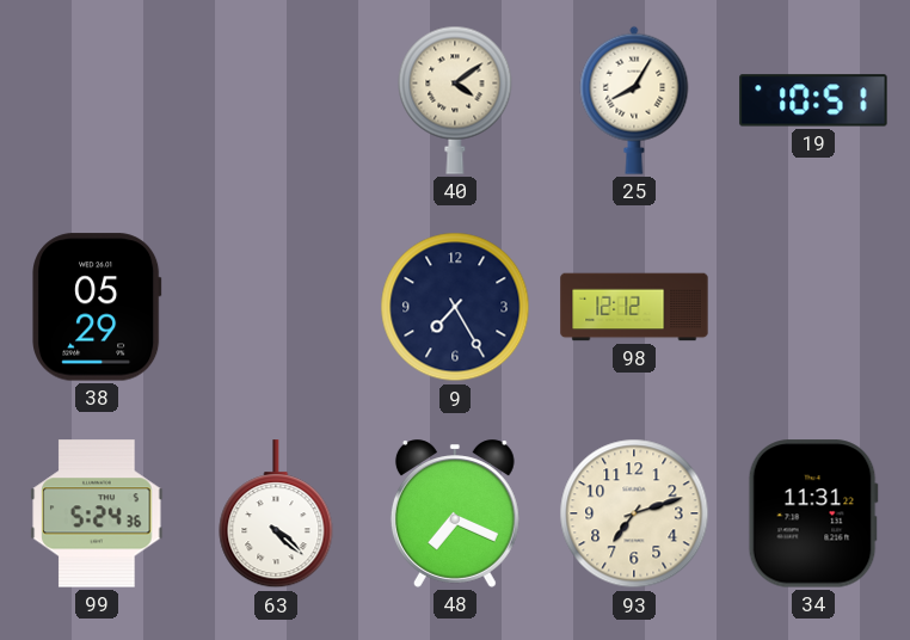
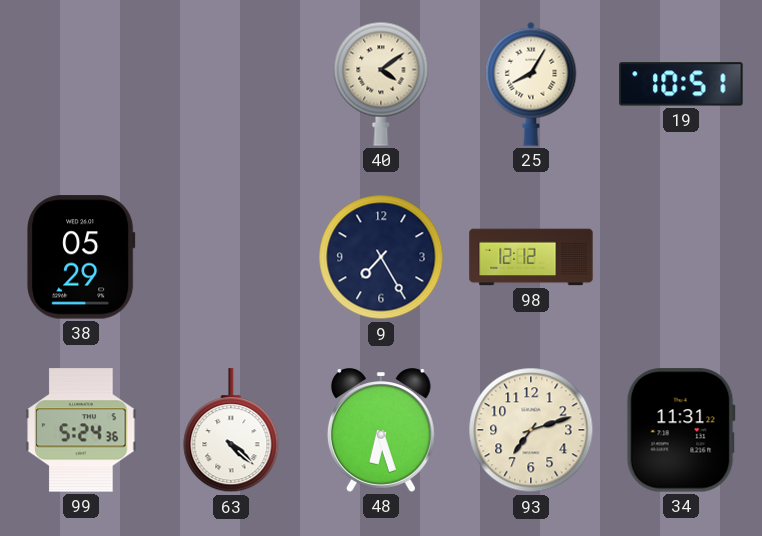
48: 7:19 -> 6:27
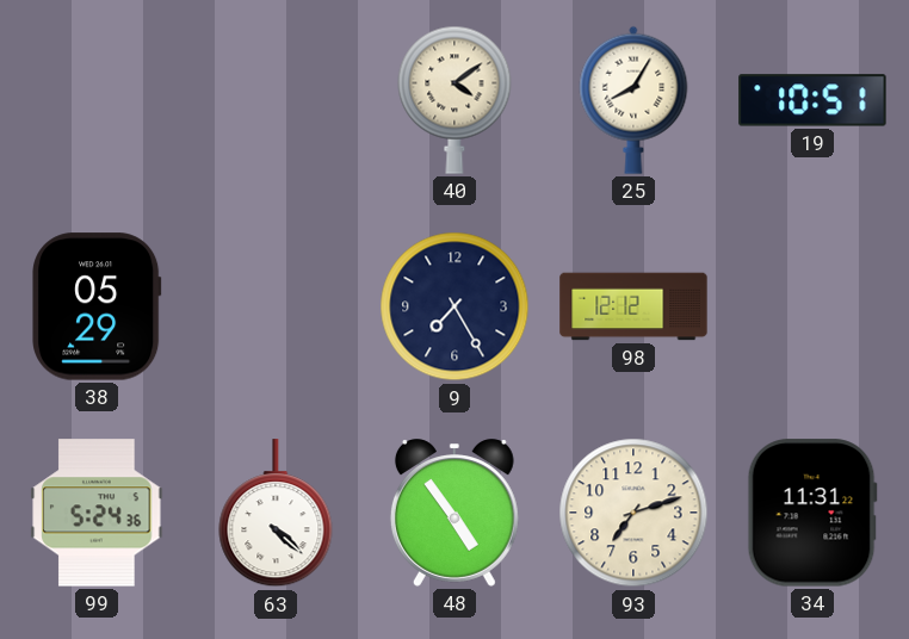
48: 6:27 -> 4:54
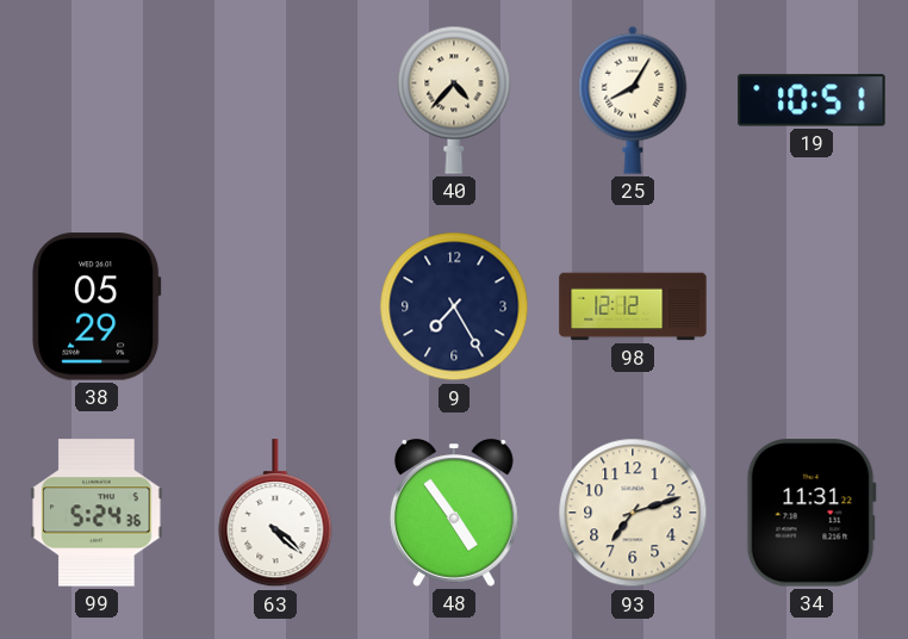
40: 4:09 -> 4:37
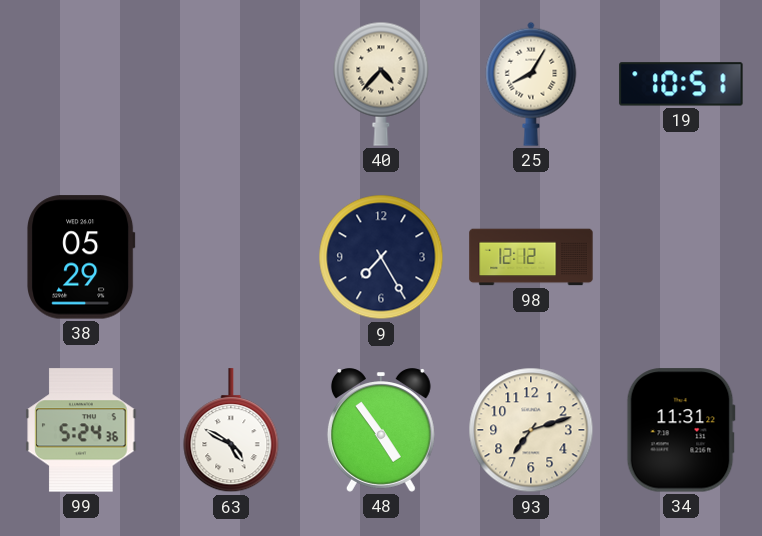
63: 4:22 -> 4:50
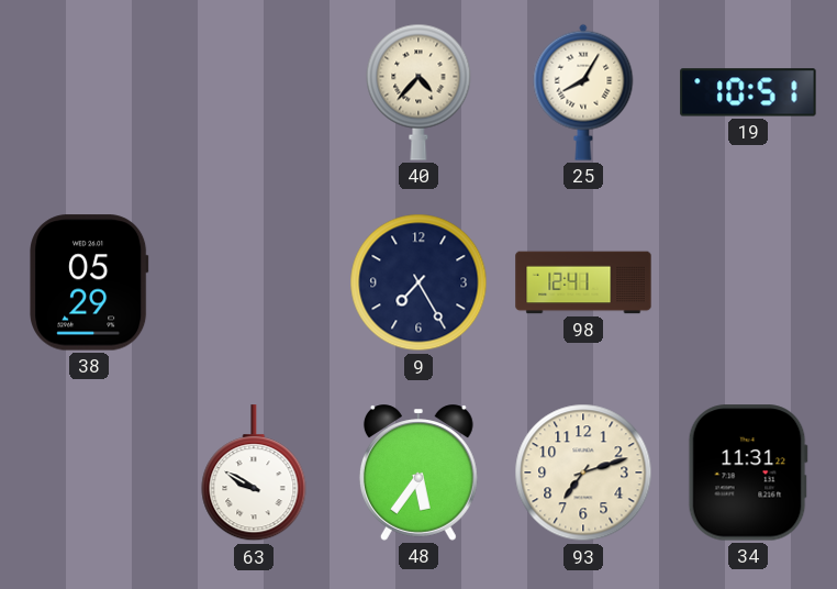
98: 12:12 -> 12:41
99: 5:24 -> none
63: 4:50 -> 9:50
48: 4:54 -> 5:36
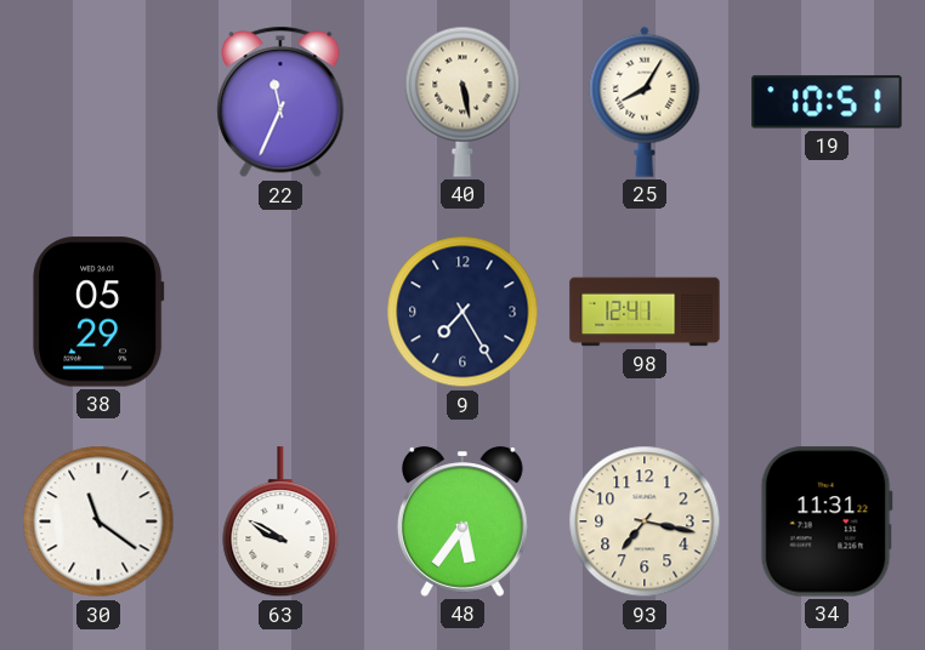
22: none -> 11:34
40: 4:37 -> 5:28
30: none -> 11:21
93: 7:12 -> 7:17
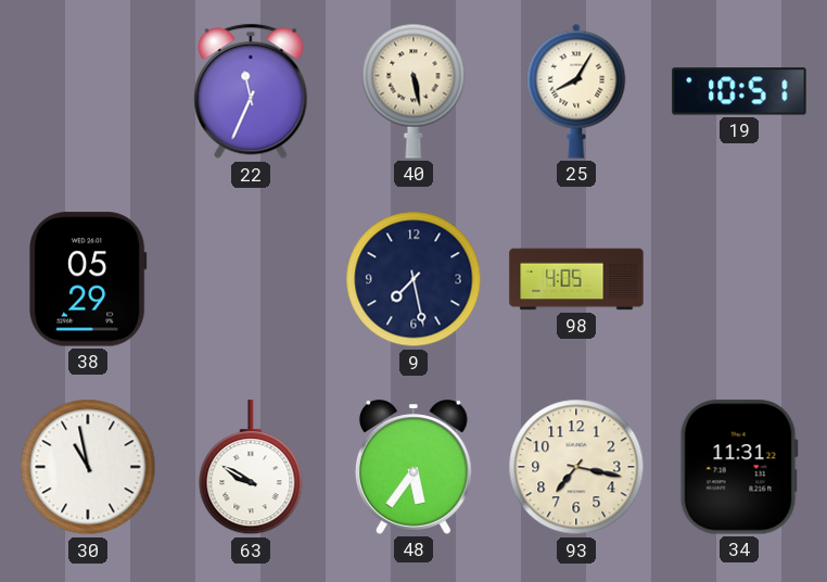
9: 7:25 -> 7:28
98: 12:41 -> 4:05
30: 11:21 -> 10:58
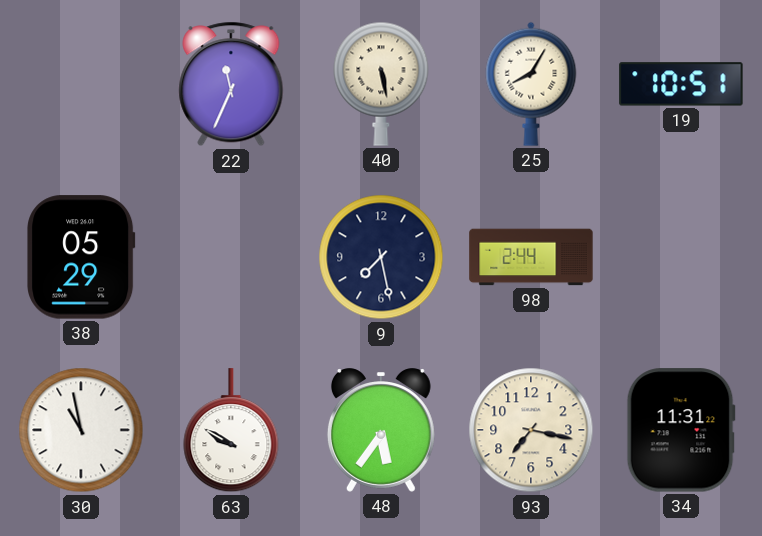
98: 4:05 -> 2:44
